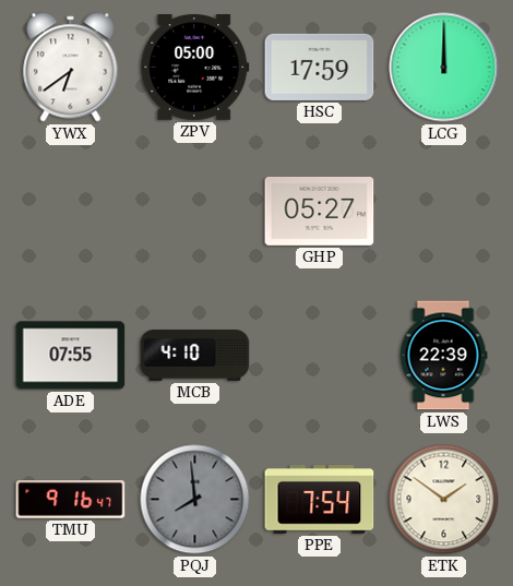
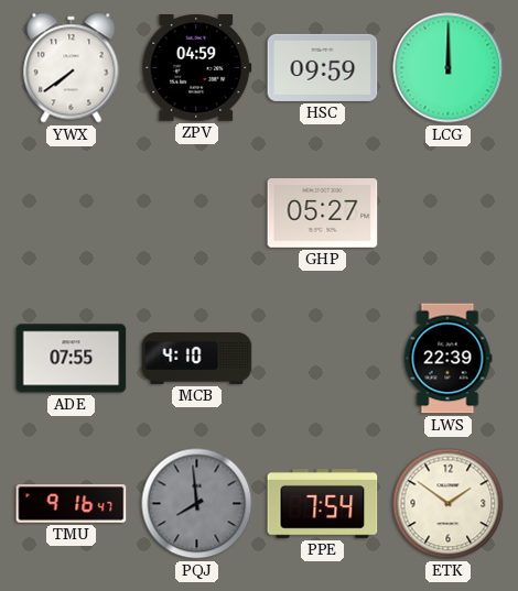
YWX: 6:39 -> 7:39
ZPV: 05:00 -> 04:59
HSC: 17:59 -> 09:59
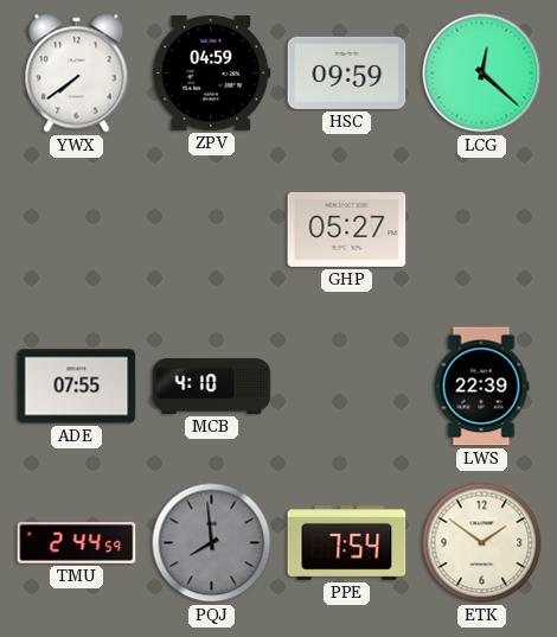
LCG: 12:00 -> 12:22
TMU: 9:16 -> 2:44
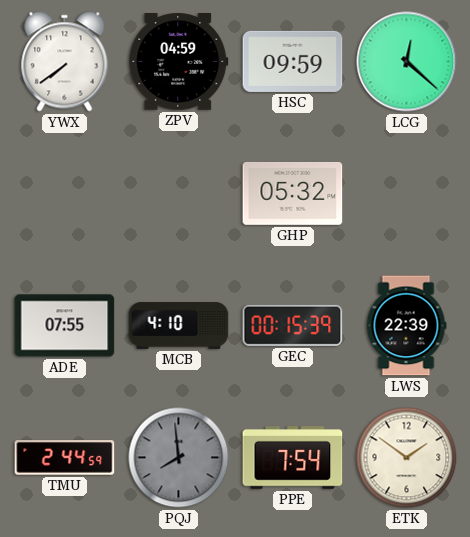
GHP: 05:27 -> 05:32
GEC: none -> 00:15
